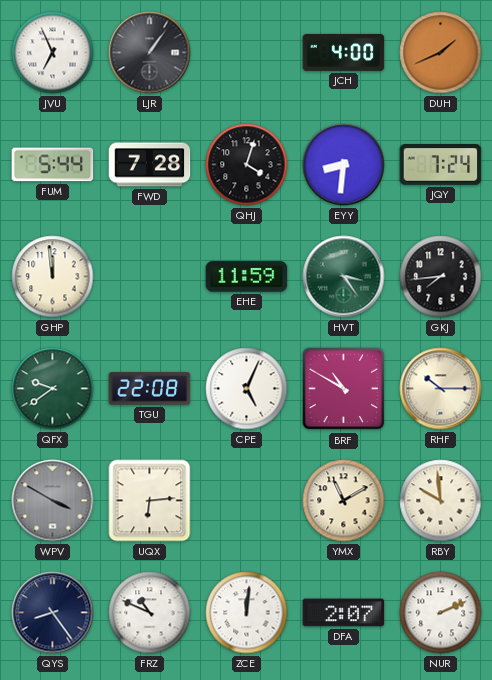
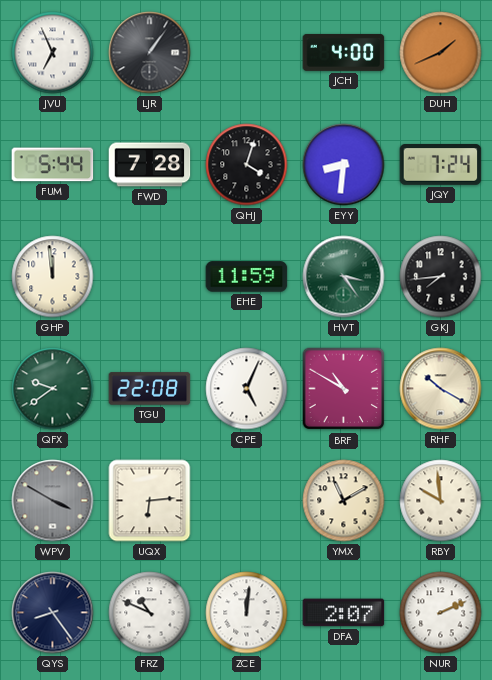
RHF: 10:15 -> 10:20
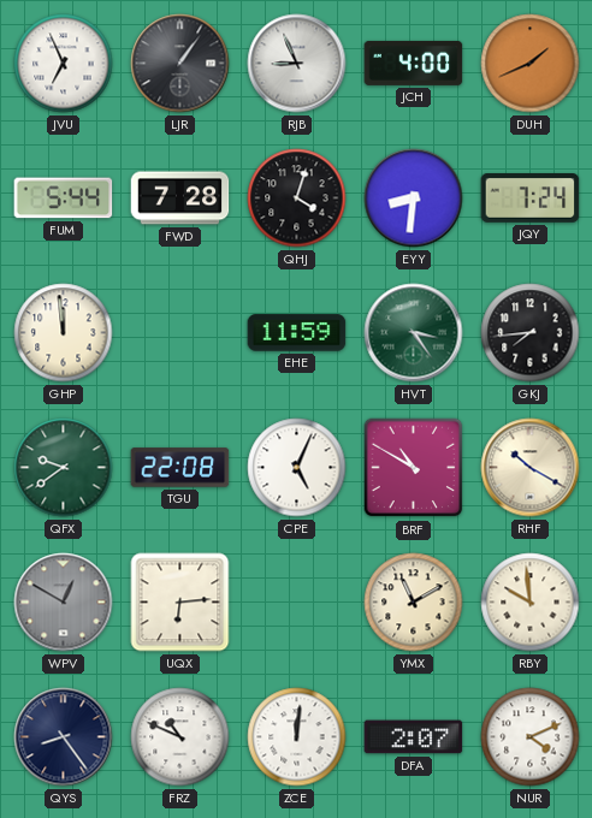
RJB: none -> 8:56
WPV: 3:50 -> 12:50
NUR: 2:11 -> 4:11
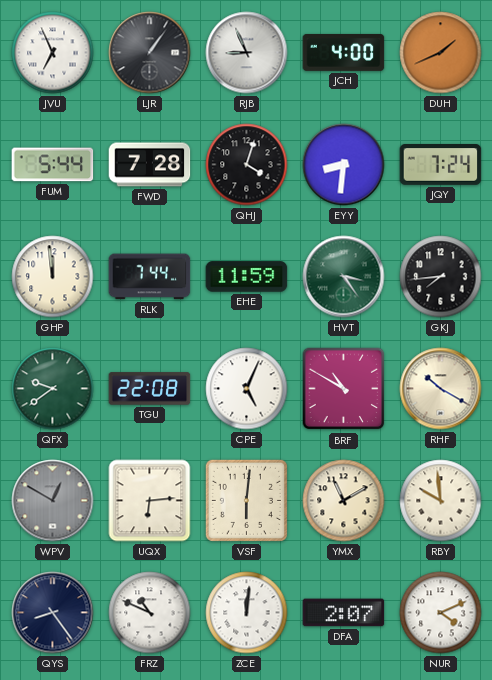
RLK: none -> 7:44
VSF: none -> 6:01
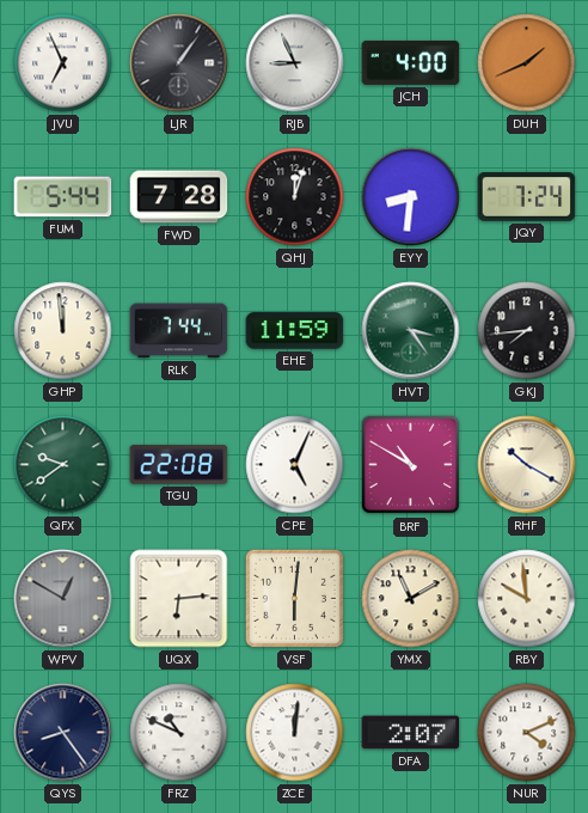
QHJ: 4:03 -> 12:03
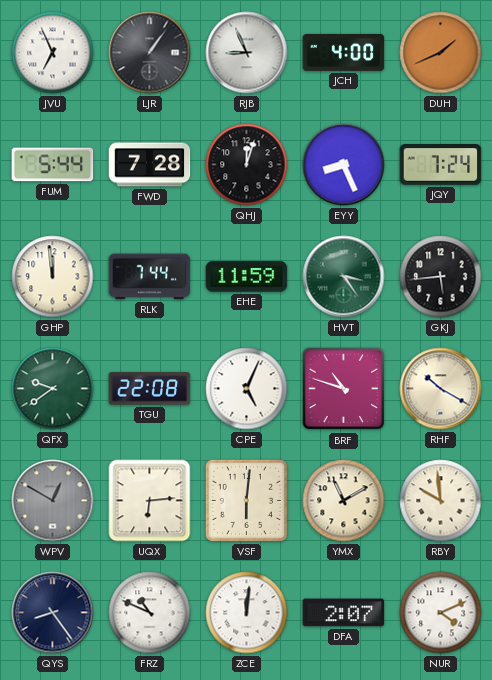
EYY: 8:31 -> 8:26
GKJ: 7:44 -> 5:44
BRF: 10:50 -> 10:48
